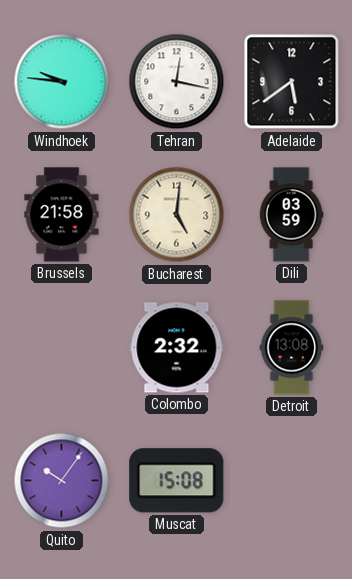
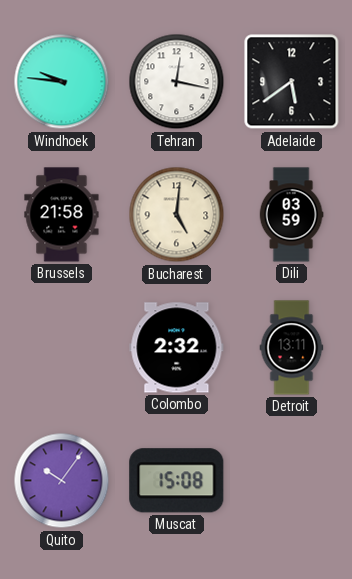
Detroit: 13:08 -> 13:11
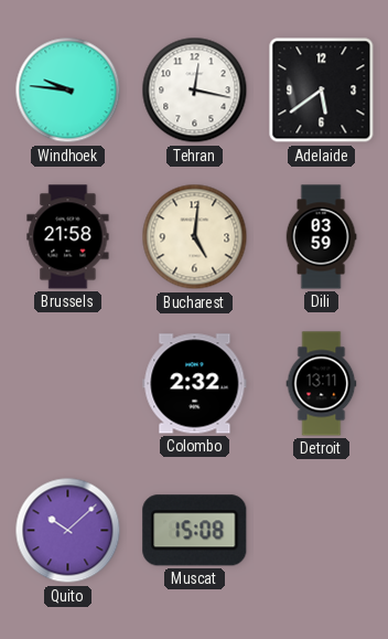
Quito: 10:06 -> 10:08
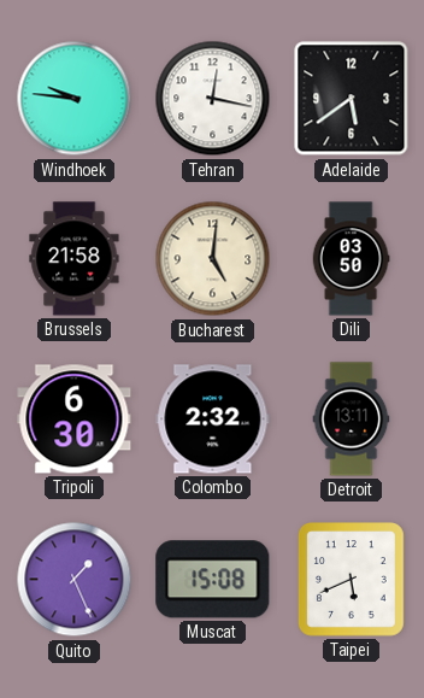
Dili: 03:59 -> 03:50
Tripoli: none -> 6:30
Quito: 10:08 -> 1:26
Taipei: none -> 5:41
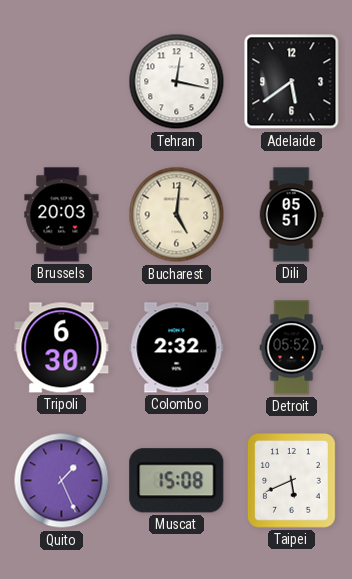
Windhoek: 9:46 -> none
Brussels: 21:58 -> 20:03
Dili: 03:50 -> 05:51
Detroit: 13:11 -> 05:52
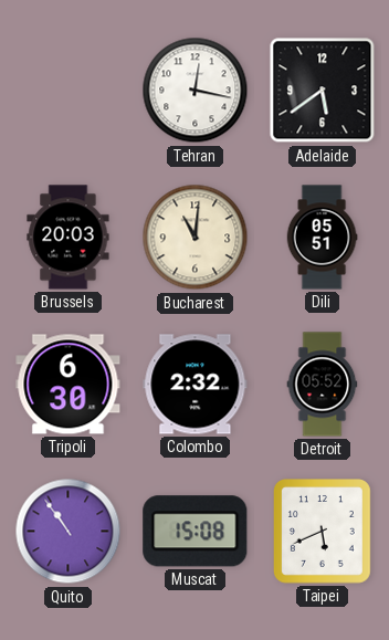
Bucharest: 5:01 -> 11:01
Quito: 1:26 -> 10:54
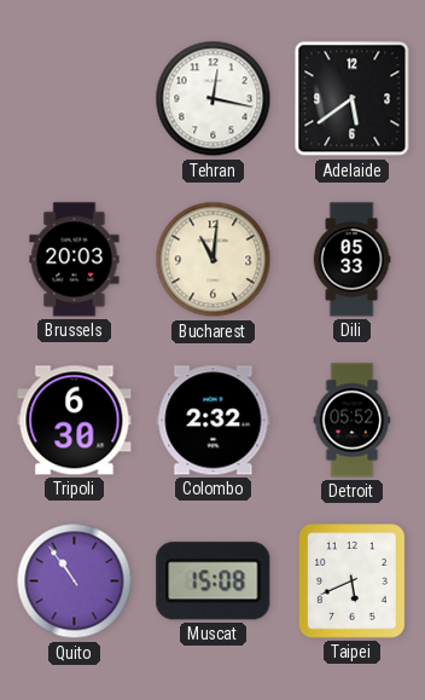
Dili: 05:51 -> 05:33
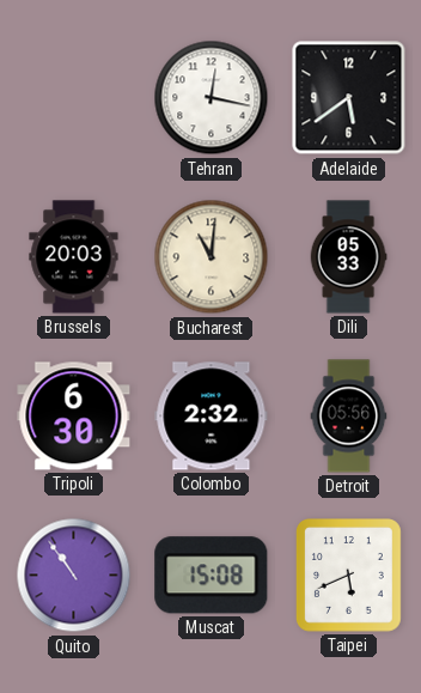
Detroit: 05:52 -> 05:56
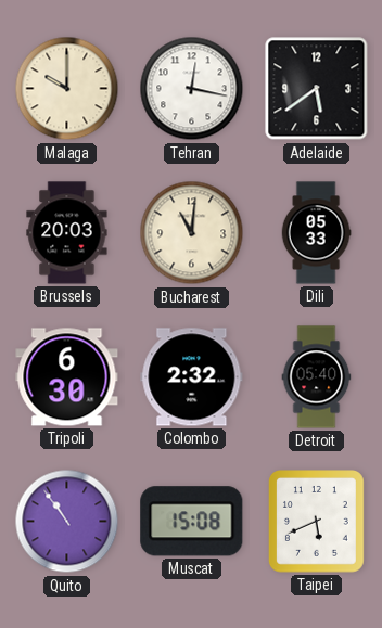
Malaga: none -> 10:00
Detroit: 05:56 -> 05:40
